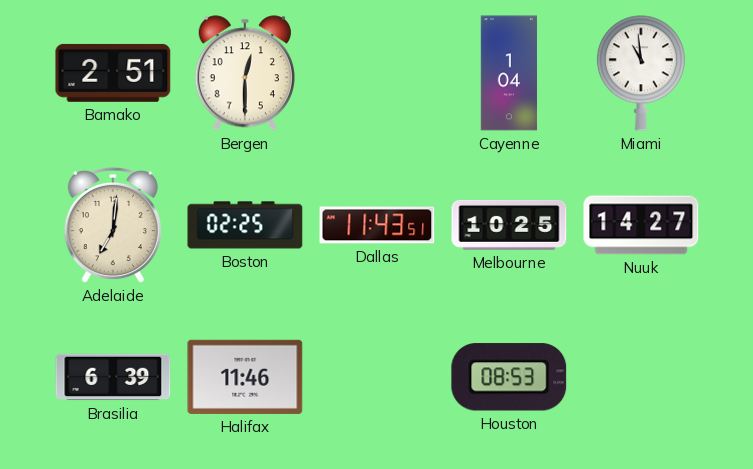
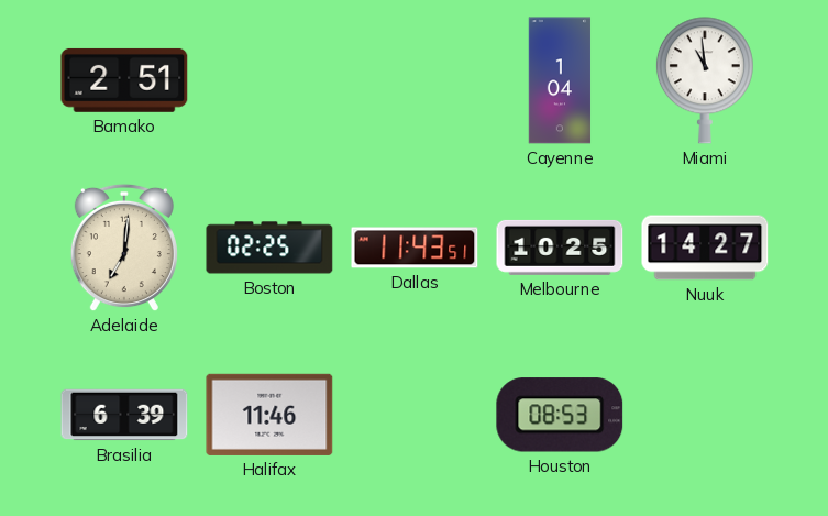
Bergen: 12:30 -> none
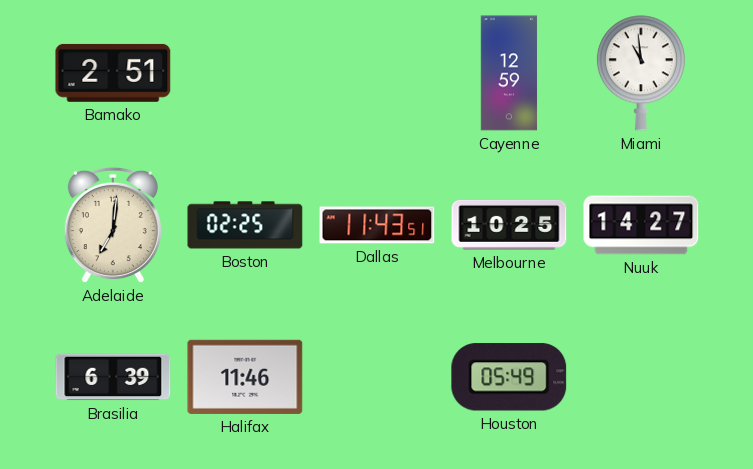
Cayenne: 1:04 -> 12:59
Houston: 08:53 -> 05:49
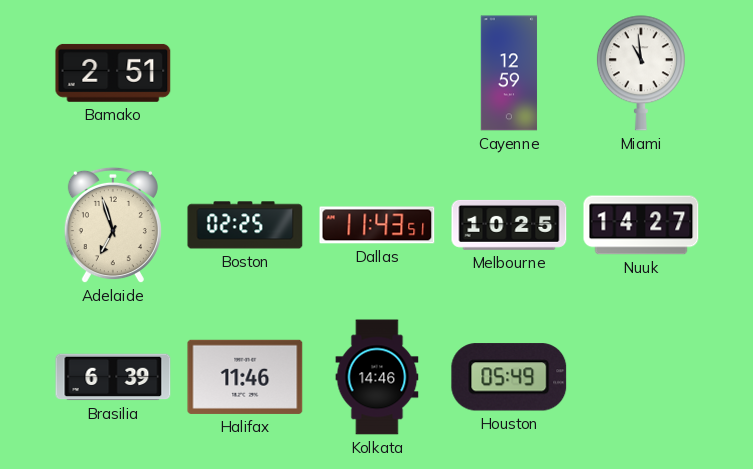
Adelaide: 7:01 -> 6:57
Kolkata: none -> 14:46
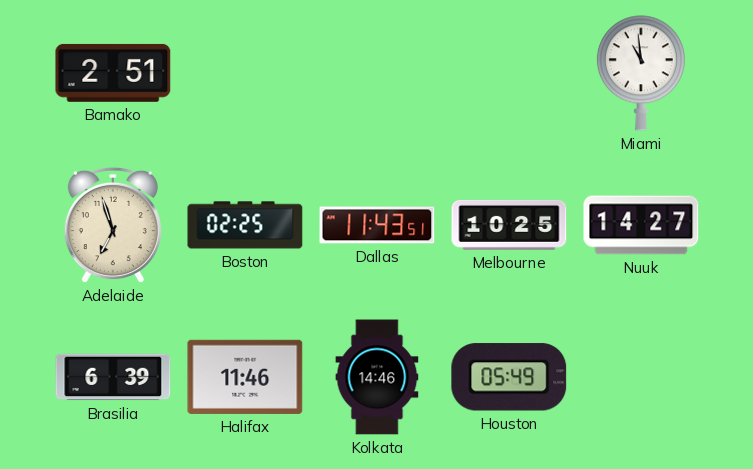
Cayenne: 12:59 -> none
